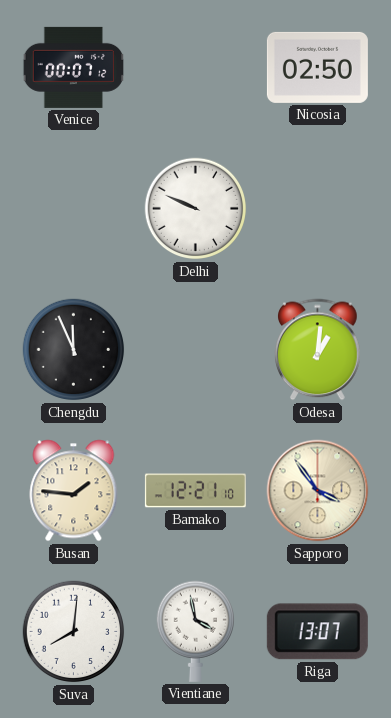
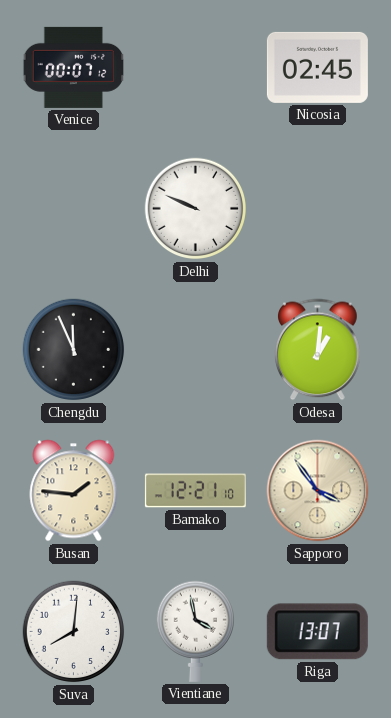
Nicosia: 02:50 -> 02:45
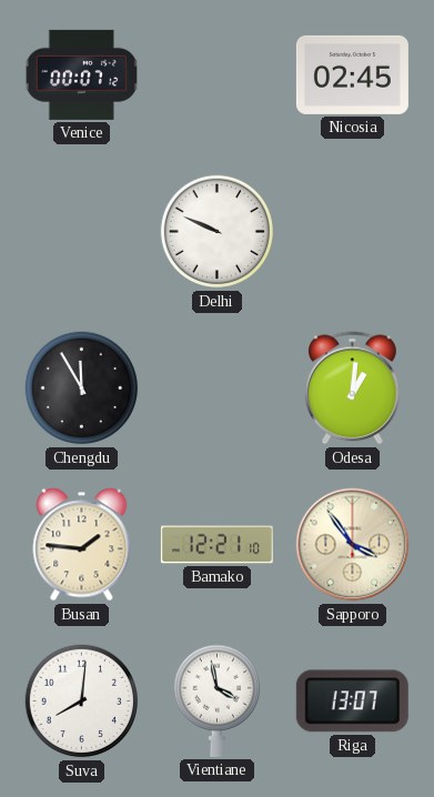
Chengdu: 11:56 -> 11:55
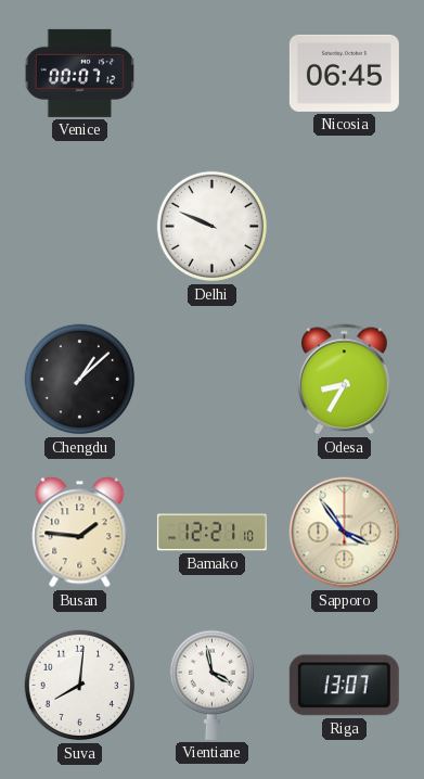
Nicosia: 02:45 -> 06:45
Chengdu: 11:55 -> 1:08
Odesa: 1:01 -> 8:35
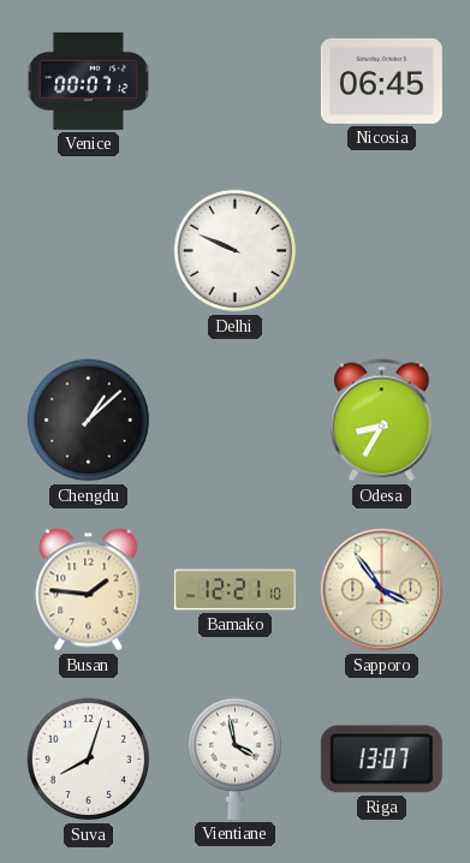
Suva: 8:01 -> 8:03
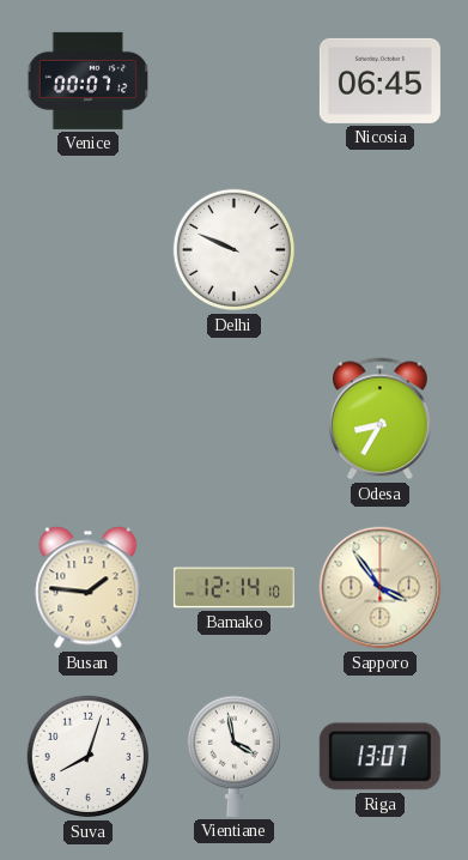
Chengdu: 1:08 -> none
Bamako: 12:21 -> 12:14
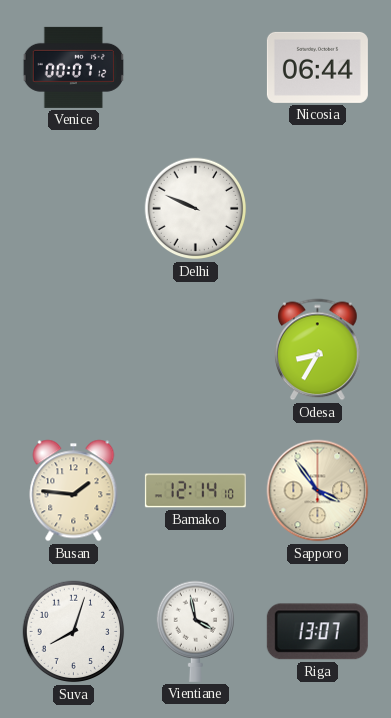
Nicosia: 06:45 -> 06:44
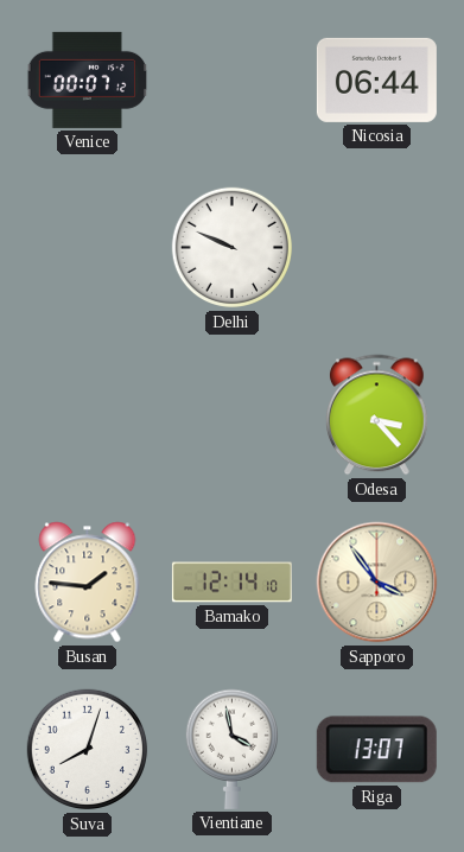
Odesa: 8:35 -> 3:23
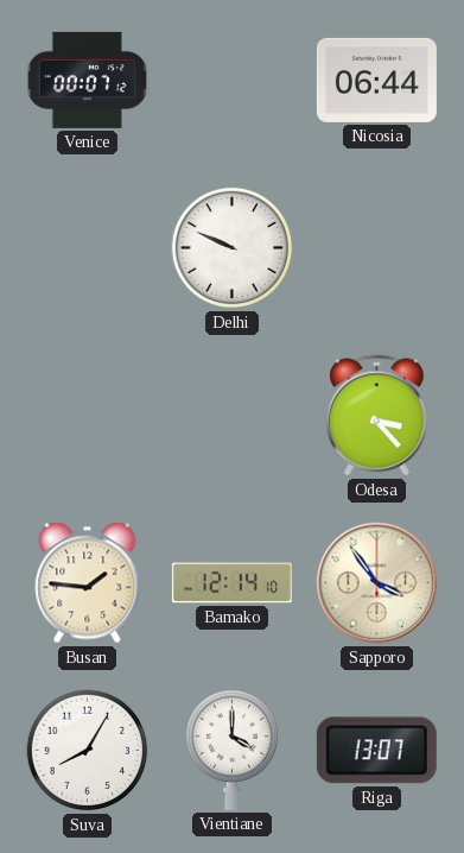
Suva: 8:03 -> 8:05
Vientiane: 3:58 -> 4:00
